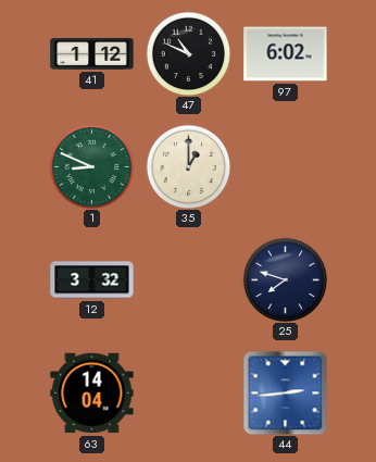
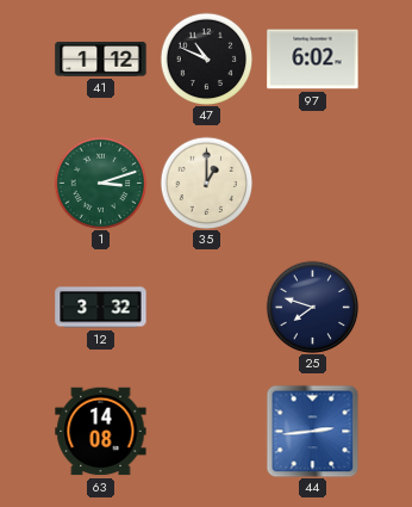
1: 8:49 -> 3:12
63: 14:04 -> 14:08
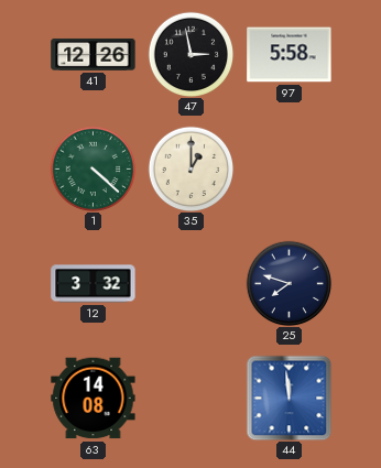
41: 1:12 -> 12:26
47: 10:49 -> 2:58
97: 6:02 -> 5:58
1: 3:12 -> 4:22
44: 2:44 -> 11:59
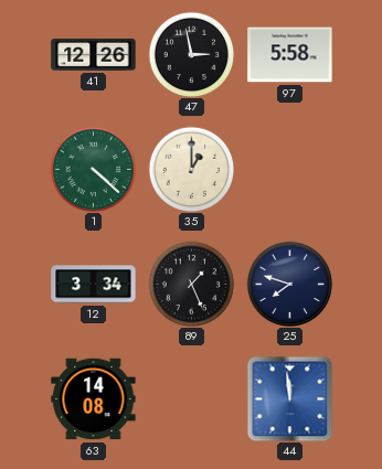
12: 3:32 -> 3:34
89: none -> 1:26
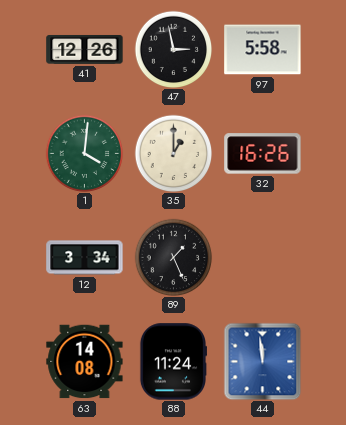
1: 4:22 -> 4:01
32: none -> 16:26
25: 7:48 -> none
88: none -> 11:24
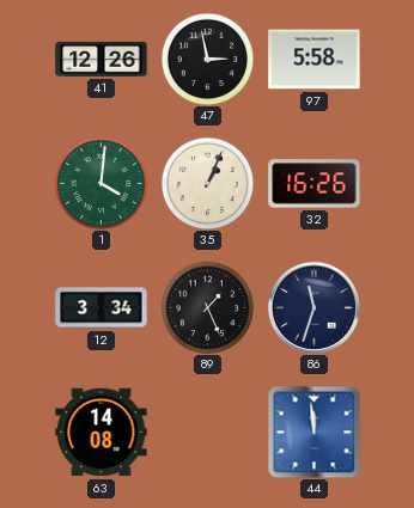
35: 1:00 -> 1:04
86: none -> 11:33
88: 11:24 -> none
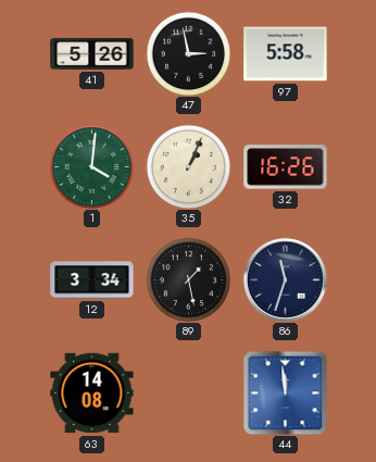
41: 12:26 -> 5:26
89: 1:26 -> 1:28
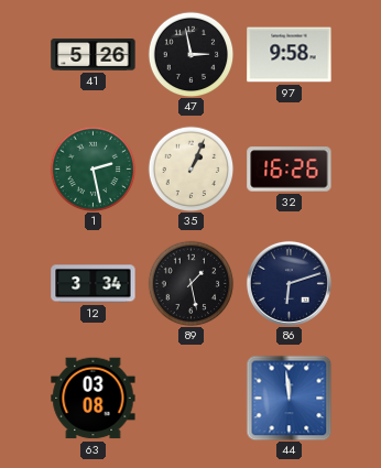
97: 5:58 -> 9:58
1: 4:01 -> 2:28
86: 11:33 -> 6:12
63: 14:08 -> 03:08
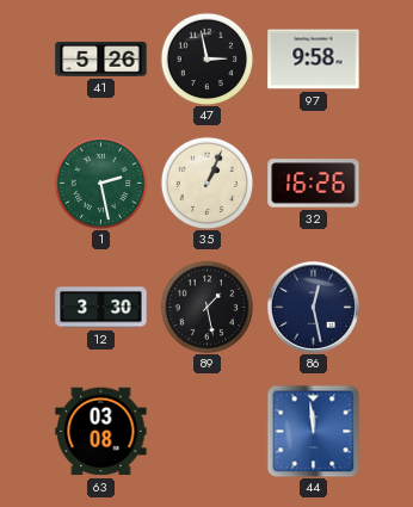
12: 3:34 -> 3:30
86: 6:12 -> 12:28
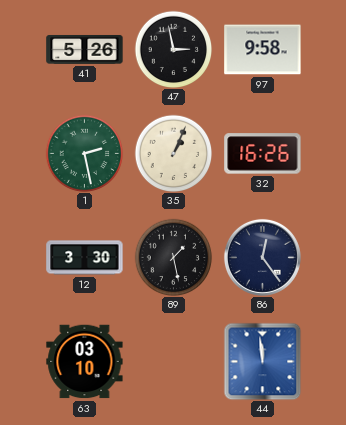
86: 12:28 -> 12:24
63: 03:08 -> 03:10
